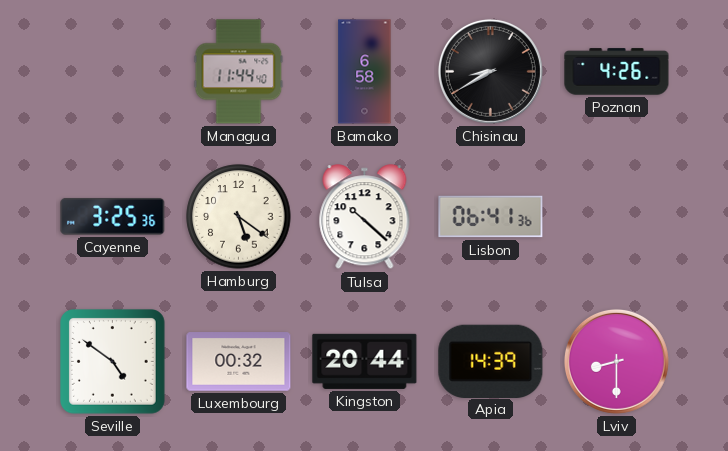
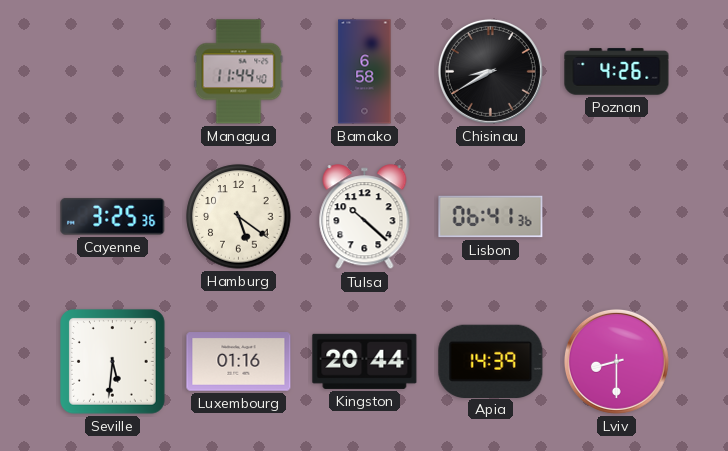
Seville: 4:51 -> 5:31
Luxembourg: 00:32 -> 01:16
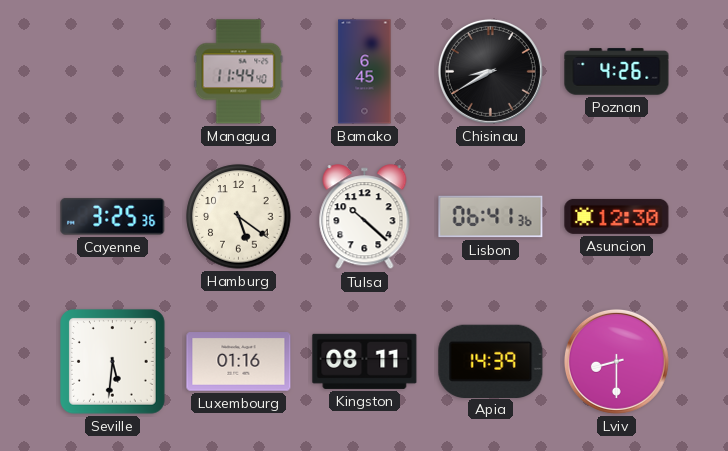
Bamako: 6:58 -> 6:45
Asuncion: none -> 12:30
Kingston: 20:44 -> 08:11
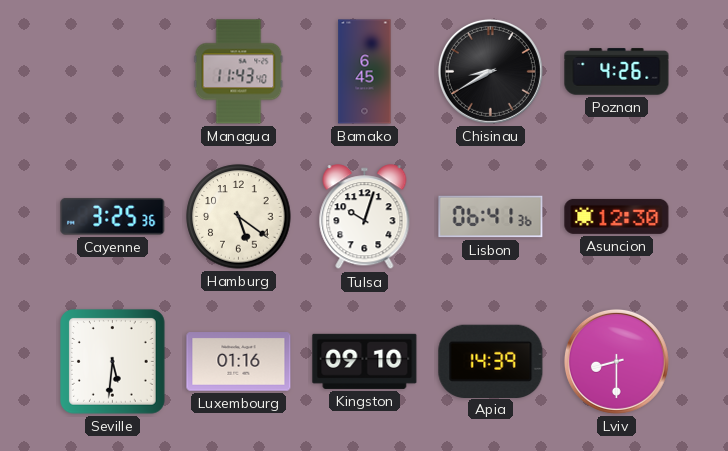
Managua: 11:44 -> 11:43
Tulsa: 10:22 -> 10:03
Kingston: 08:11 -> 09:10
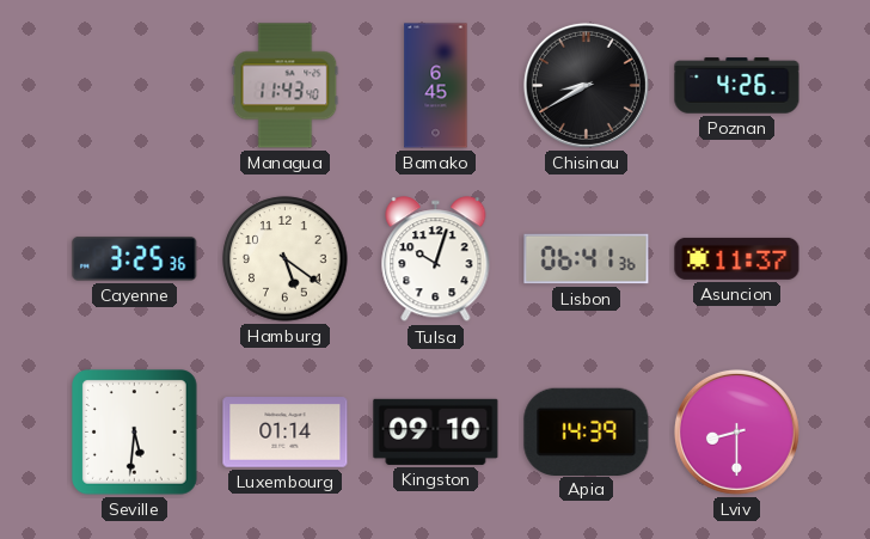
Asuncion: 12:30 -> 11:37
Luxembourg: 01:16 -> 01:14
